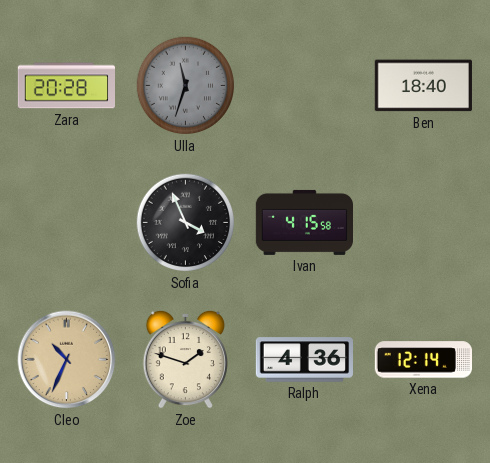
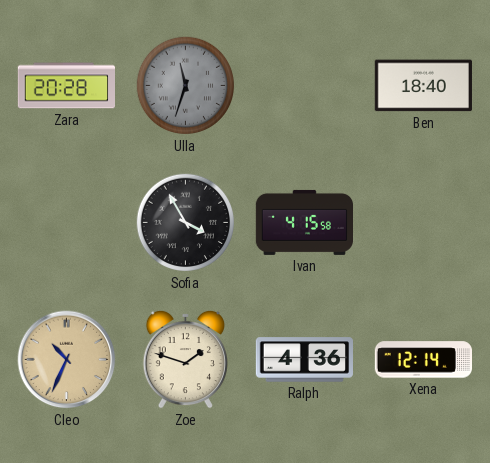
Sofia: 3:56 -> 3:55
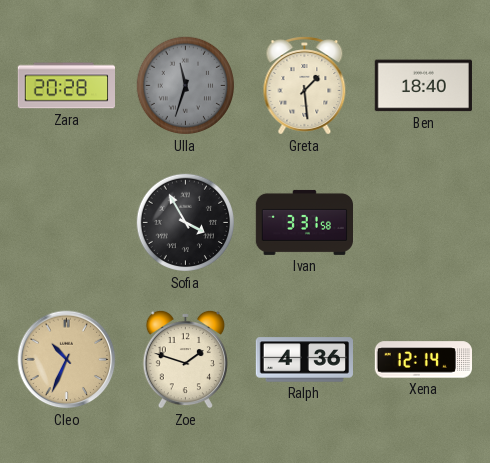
Greta: none -> 1:29
Ivan: 4:15 -> 3:31
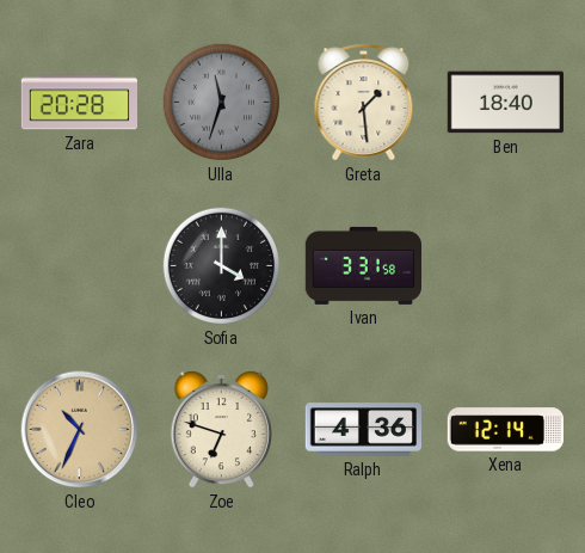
Sofia: 3:55 -> 4:00
Zoe: 1:48 -> 6:48
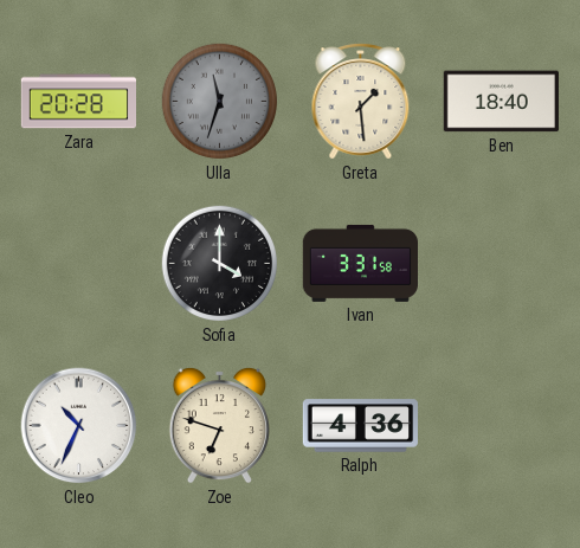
Cleo dial: champagne -> white
Xena: 12:14 -> none
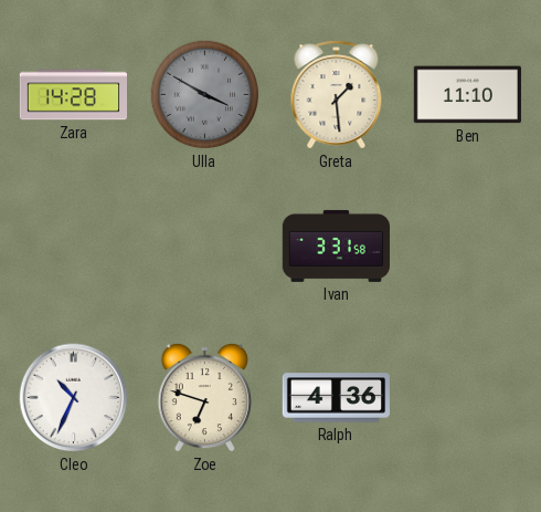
Zara: 20:28 -> 14:28
Ulla: 11:33 -> 3:50
Ben: 18:40 -> 11:10
Sofia: 4:00 -> none
